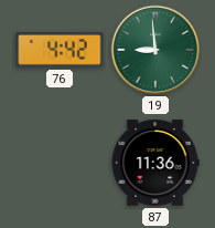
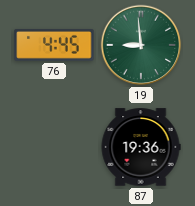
76: 4:42 -> 4:45
87: 11:36 -> 19:36
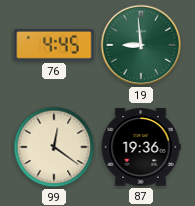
99: none -> 12:21
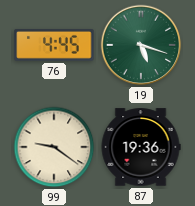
19: 8:59 -> 5:18
99: 12:21 -> 9:21
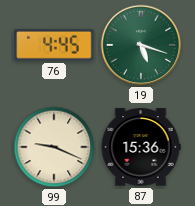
99: 9:21 -> 9:19
87: 19:36 -> 15:36
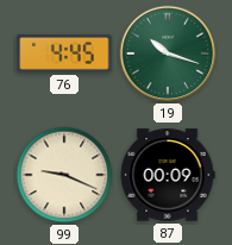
19: 5:18 -> 10:18
87: 15:36 -> 00:09
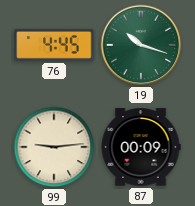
99: 9:19 -> 9:14
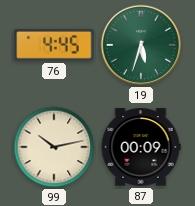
19: 10:18 -> 5:33
99: 9:14 -> 10:13
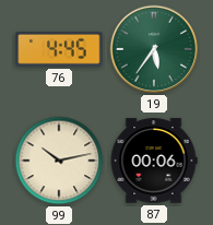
19: 5:33 -> 5:36
87: 00:09 -> 00:06
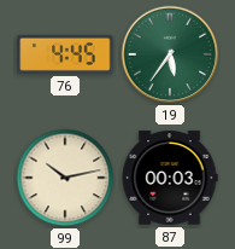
87: 00:06 -> 00:03
